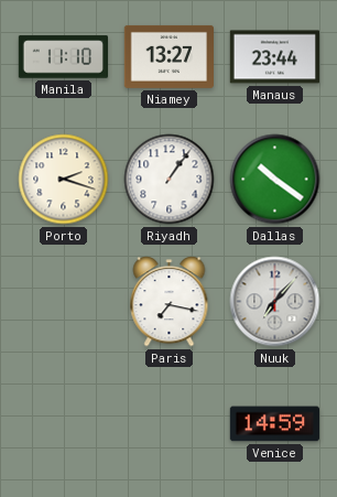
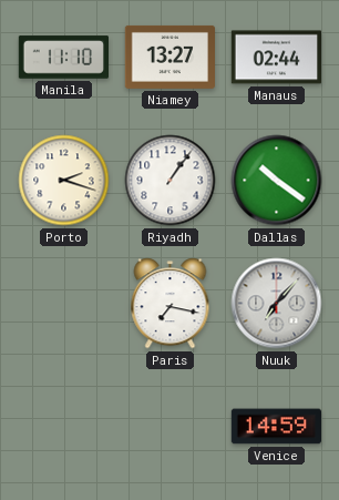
Manaus: 23:44 -> 02:44
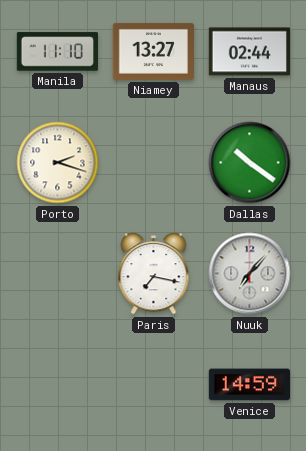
Riyadh: 1:06 -> none
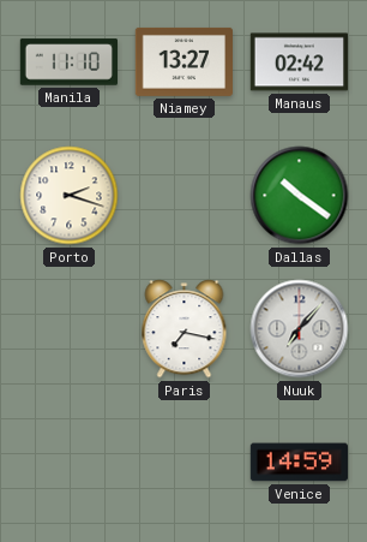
Manaus: 02:44 -> 02:42
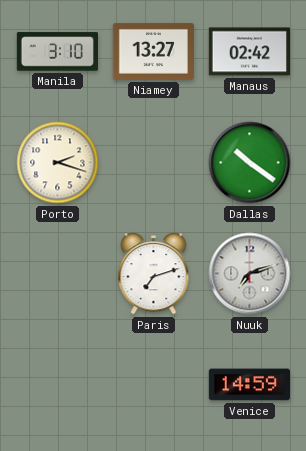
Manila: 11:10 -> 3:10
Paris: 7:17 -> 7:12
Nuuk: 7:07 -> 7:12
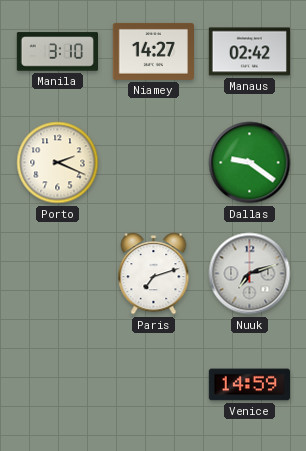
Niamey: 13:27 -> 14:27
Porto: 2:18 -> 2:19
Dallas: 10:21 -> 9:21
